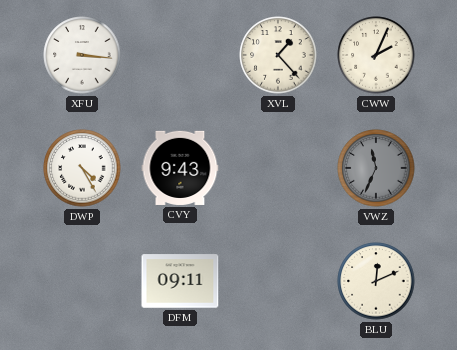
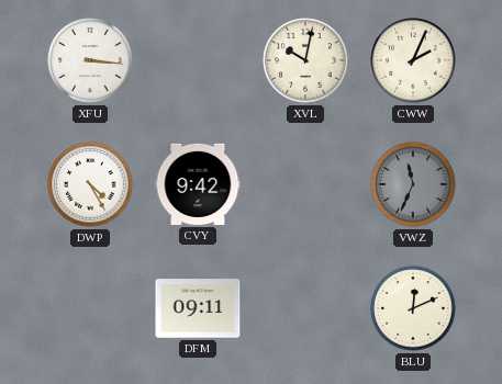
XVL: 1:23 -> 10:02
CVY: 9:43 -> 9:42
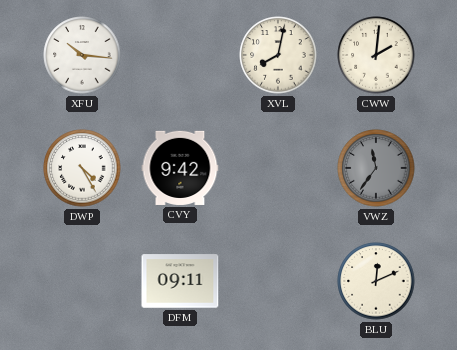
XFU: 3:16 -> 10:16
XVL: 10:02 -> 8:02
CWW: 2:04 -> 2:01
VWZ: 11:34 -> 11:36
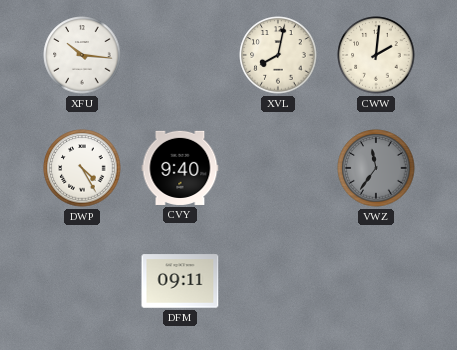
CVY: 9:42 -> 9:40
BLU: 12:11 -> none
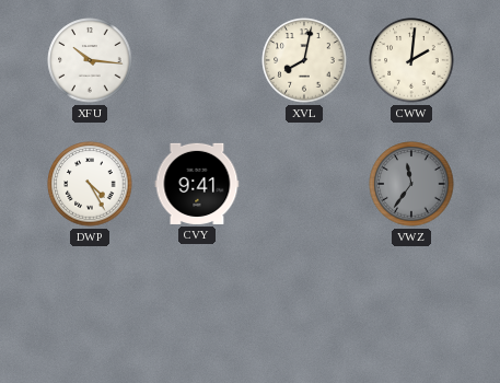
CVY: 9:40 -> 9:41
DFM: 09:11 -> none
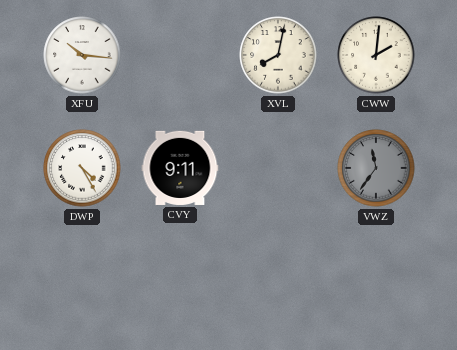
CVY: 9:41 -> 9:11
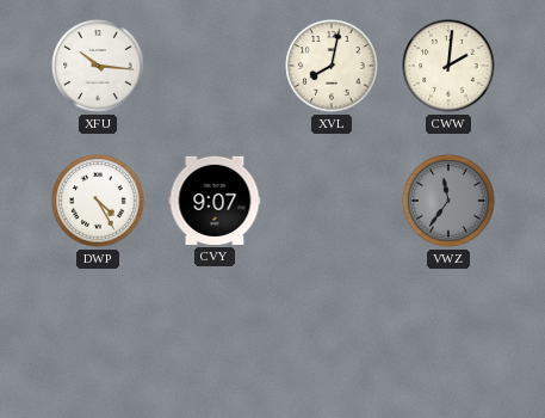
CVY: 9:11 -> 9:07
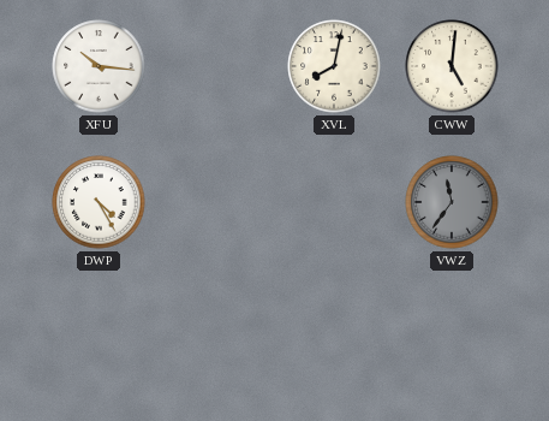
CWW: 2:01 -> 5:01
CVY: 9:07 -> none
